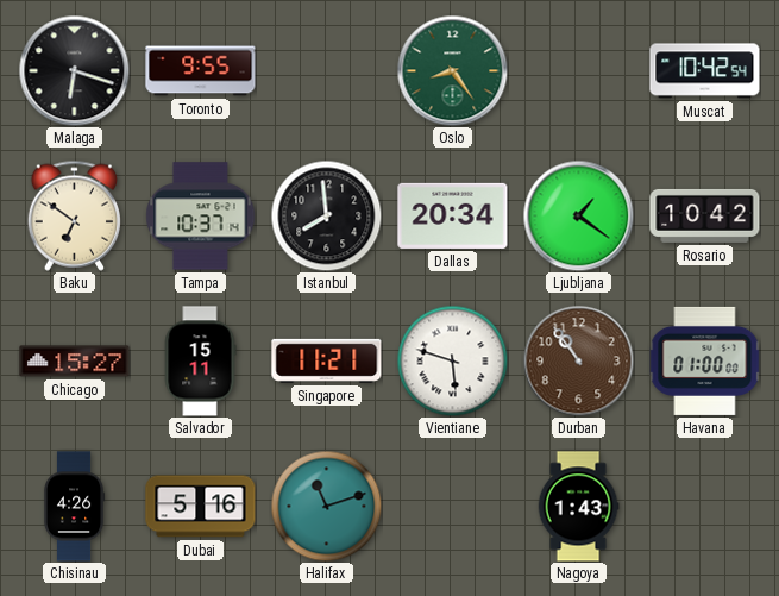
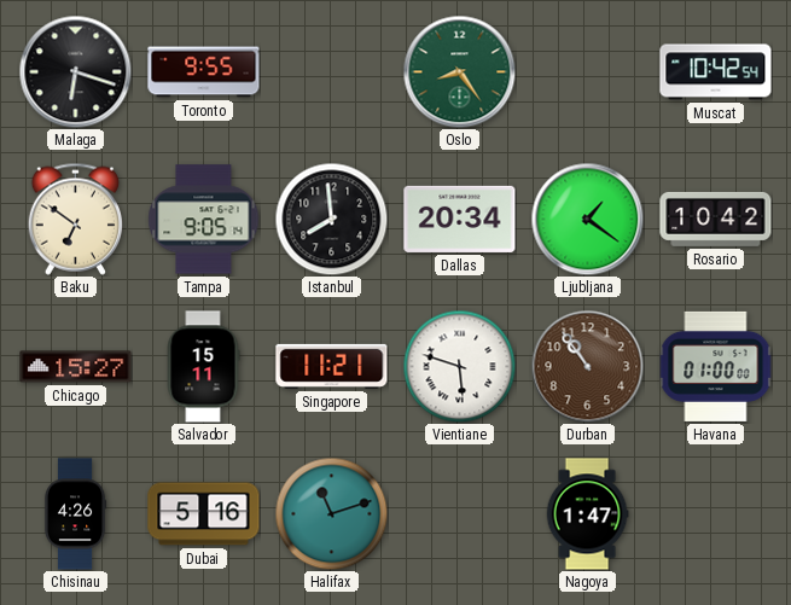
Tampa: 10:37 -> 9:05
Nagoya: 1:43 -> 1:47
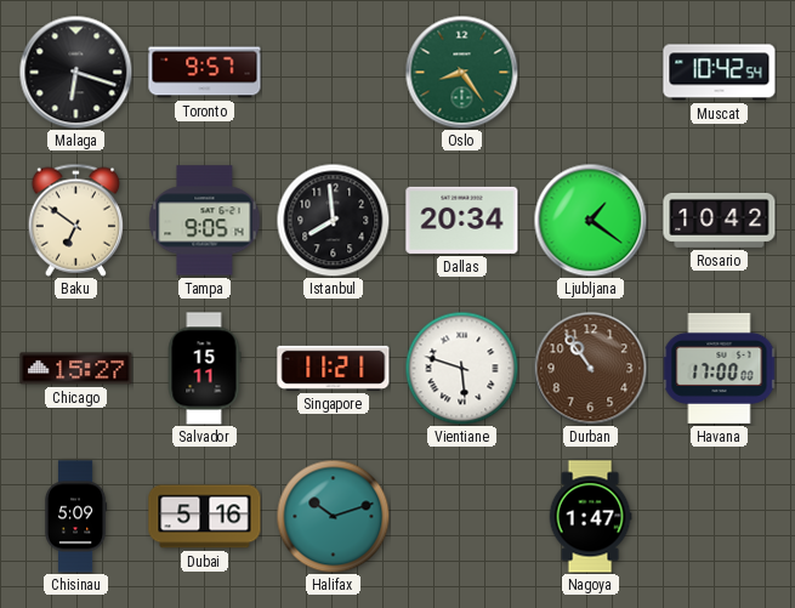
Toronto: 9:55 -> 9:57
Havana: 01:00 -> 17:00
Chisinau: 4:26 -> 5:09
Halifax: 11:12 -> 10:12
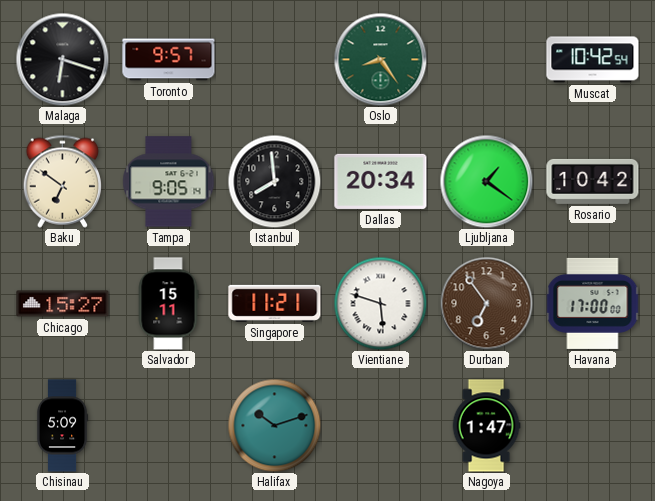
Durban: 10:54 -> 6:54
Dubai: 5:16 -> none
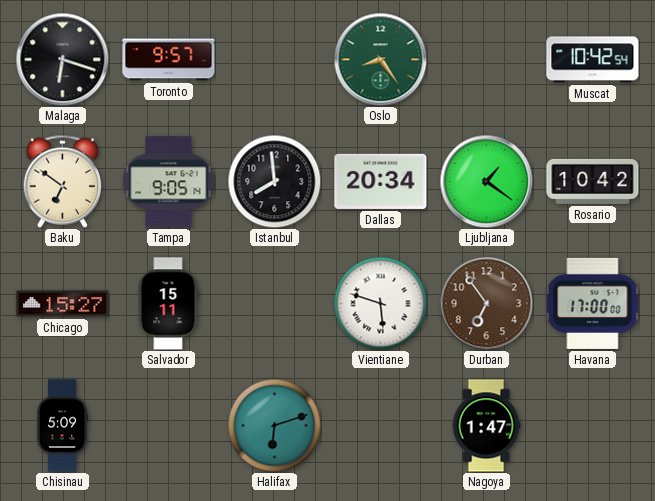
Singapore: 11:21 -> none
Halifax: 10:12 -> 6:12
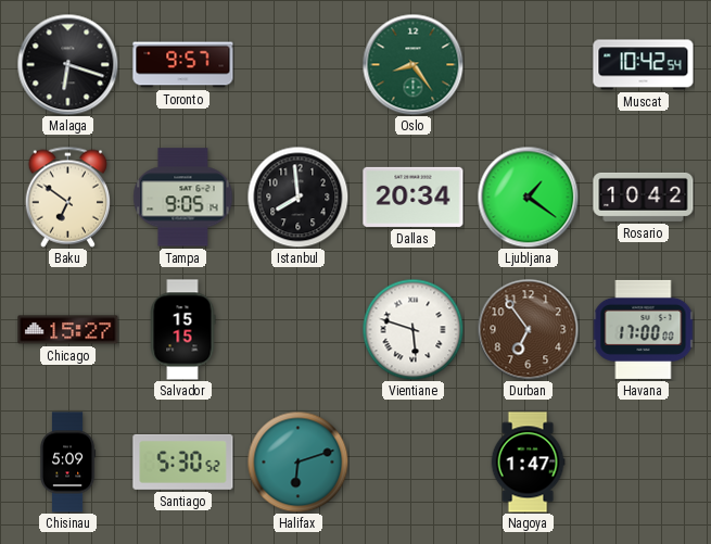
Salvador: 15:11 -> 15:15
Santiago: none -> 5:30
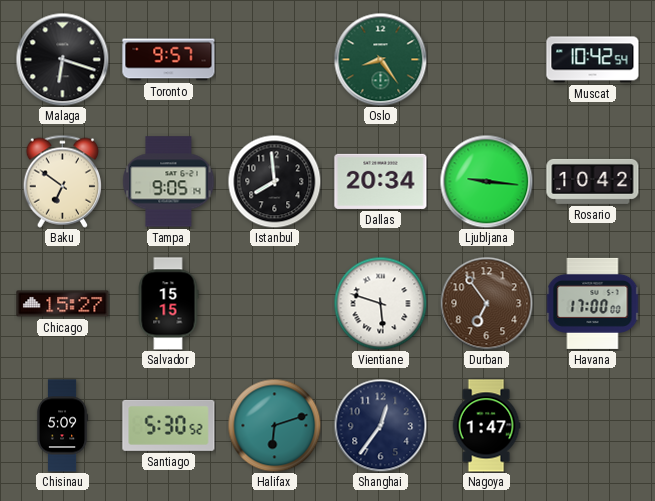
Ljubljana: 1:21 -> 9:16
Shanghai: none -> 12:36
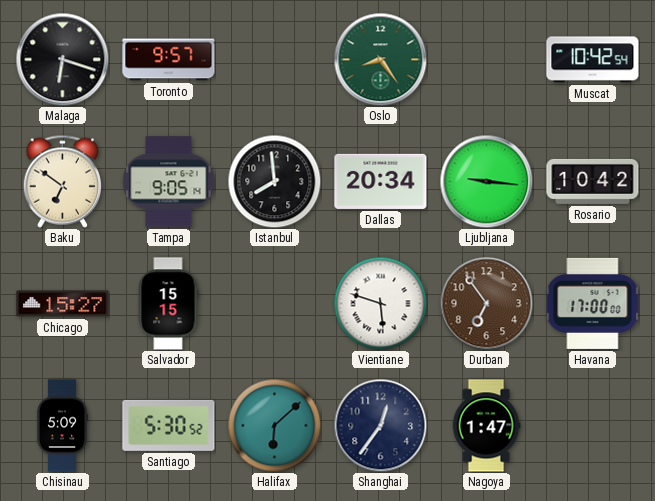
Halifax: 6:12 -> 6:08
